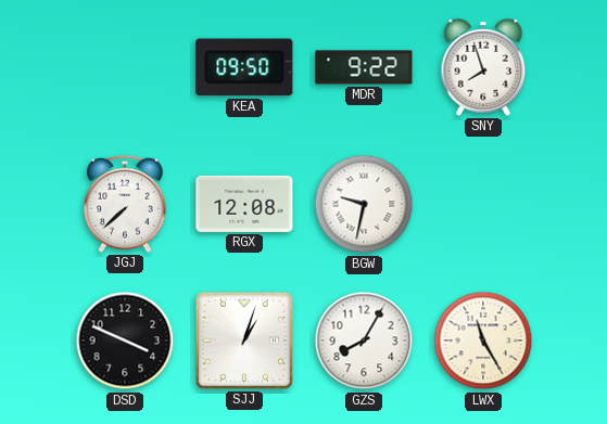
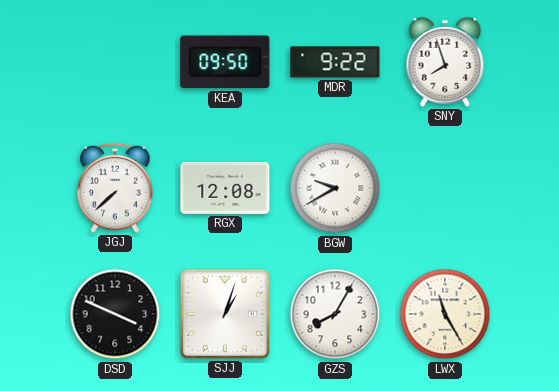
BGW: 9:32 -> 9:40
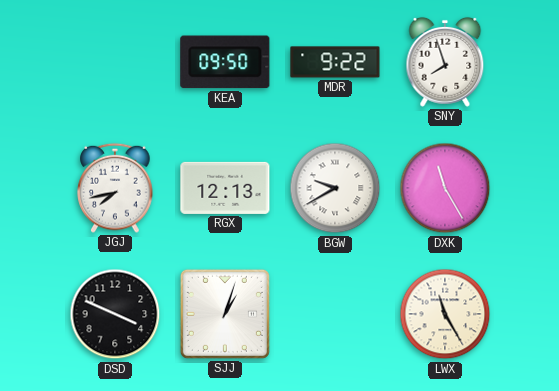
JGJ: 7:38 -> 7:43
RGX: 12:08 -> 12:13
DXK: none -> 11:25
GZS: 8:05 -> none
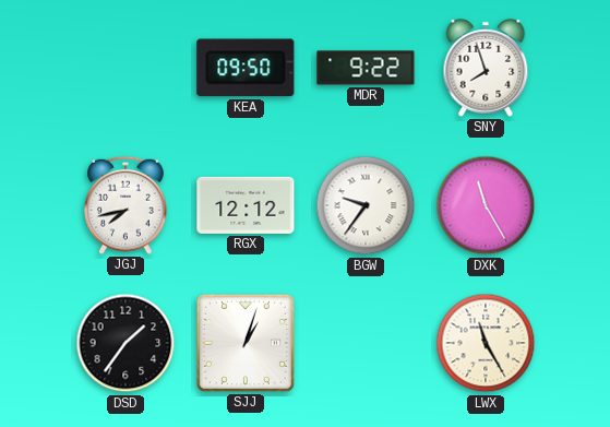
RGX: 12:13 -> 12:12
BGW: 9:40 -> 9:36
DSD: 3:49 -> 1:36
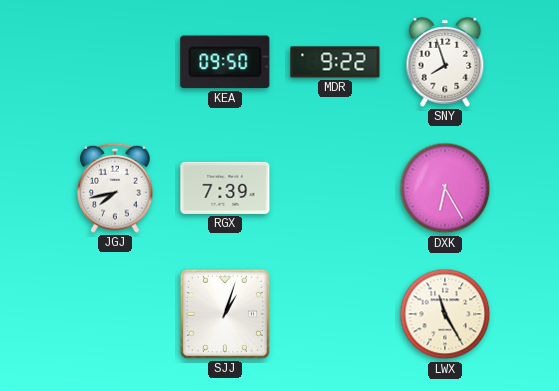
RGX: 12:12 -> 7:39
BGW: 9:36 -> none
DXK: 11:25 -> 6:25
DSD: 1:36 -> none
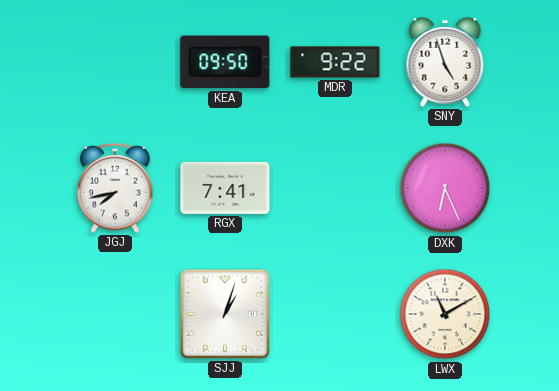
SNY: 7:57 -> 4:57
RGX: 7:39 -> 7:41
DXK: 6:25 -> 6:26
LWX: 11:25 -> 11:10
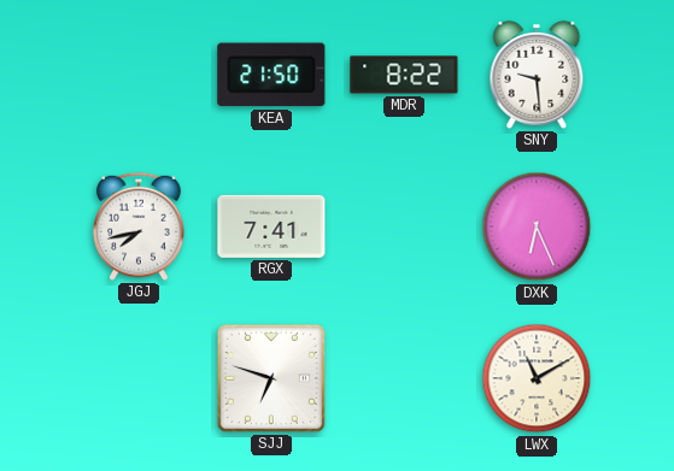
KEA: 09:50 -> 21:50
MDR: 9:22 -> 8:22
SNY: 4:57 -> 9:29
SJJ: 1:03 -> 6:48
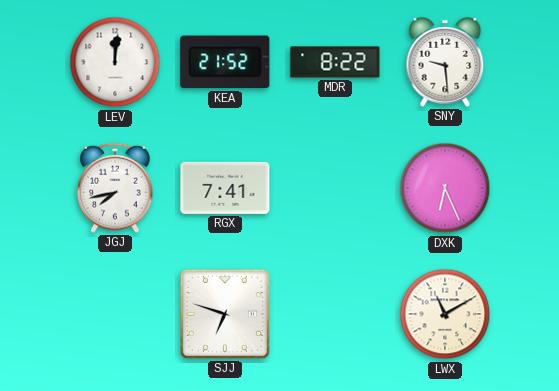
LEV: none -> 12:01
KEA: 21:50 -> 21:52
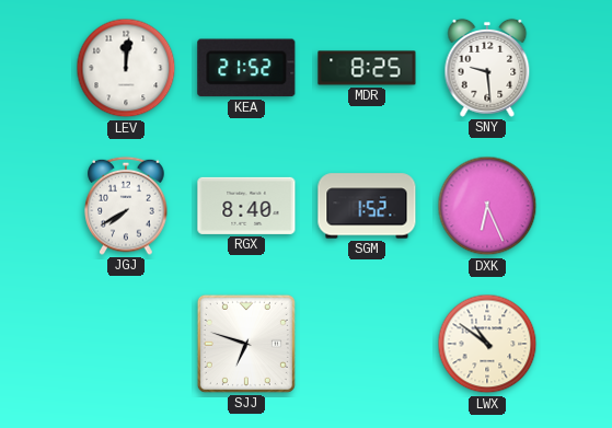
MDR: 8:22 -> 8:25
JGJ: 7:43 -> 7:40
RGX: 7:41 -> 8:40
SGM: none -> 1:52
LWX: 11:10 -> 10:51
